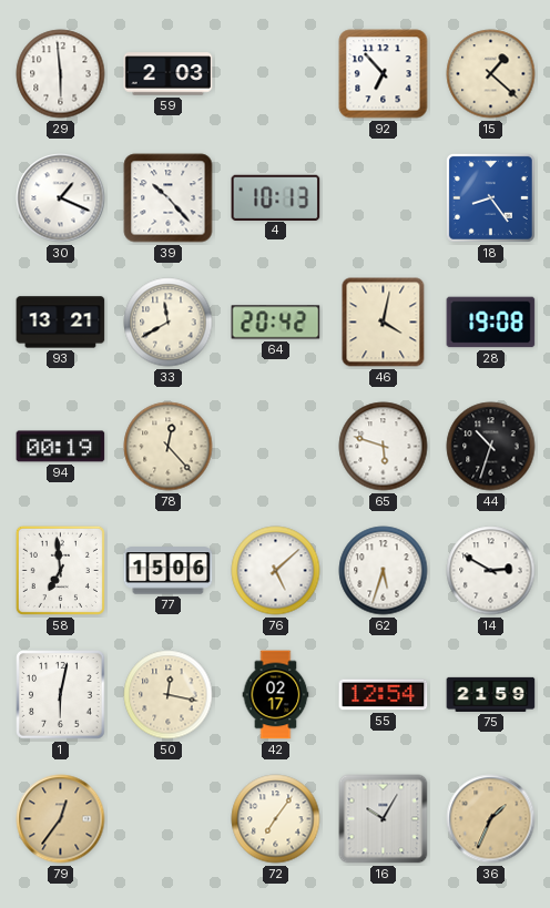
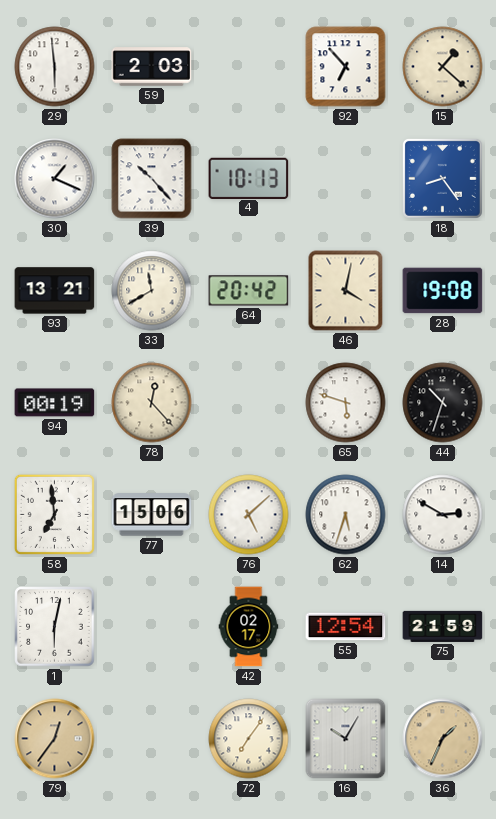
50: 12:17 -> none
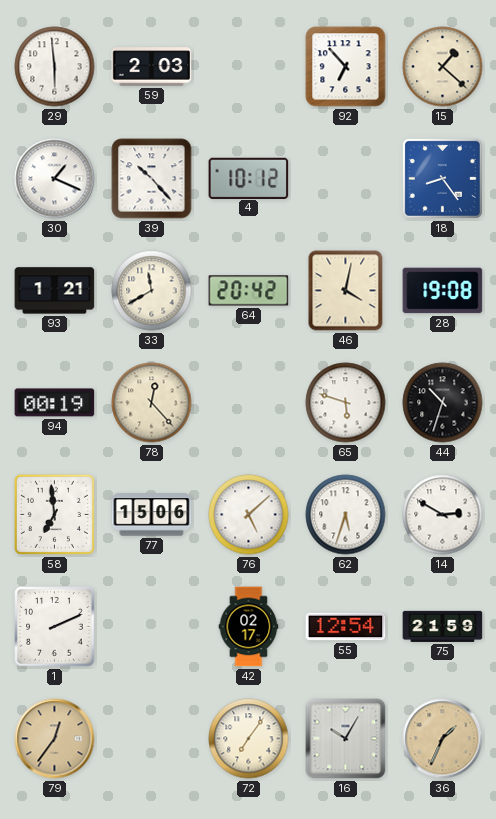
4: 10:13 -> 10:12
93: 13:21 -> 1:21
1: 6:02 -> 2:11
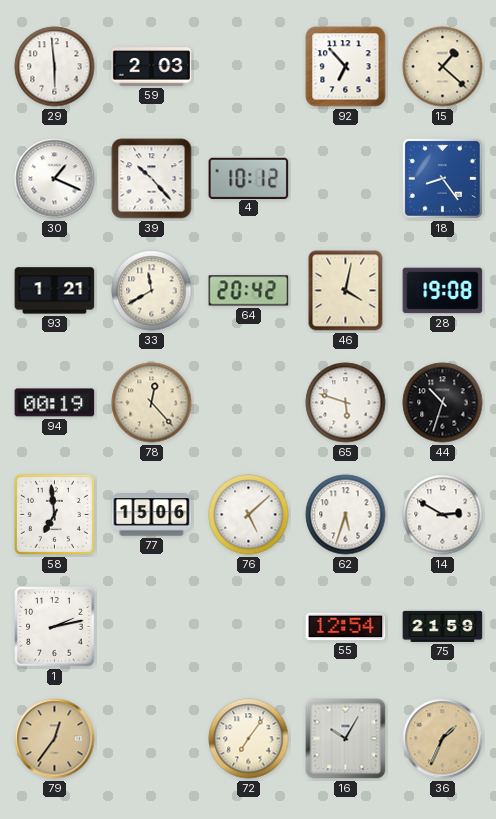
1: 2:11 -> 2:13
42: 02:17 -> none
